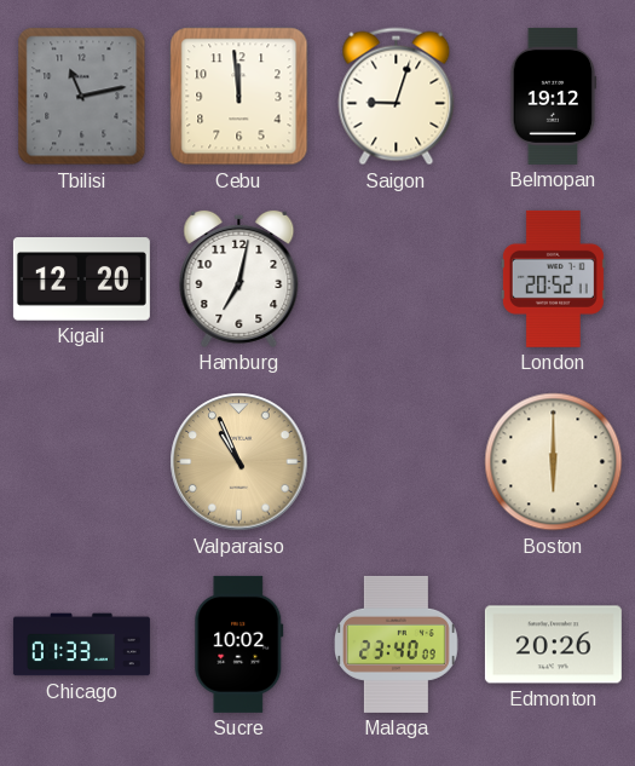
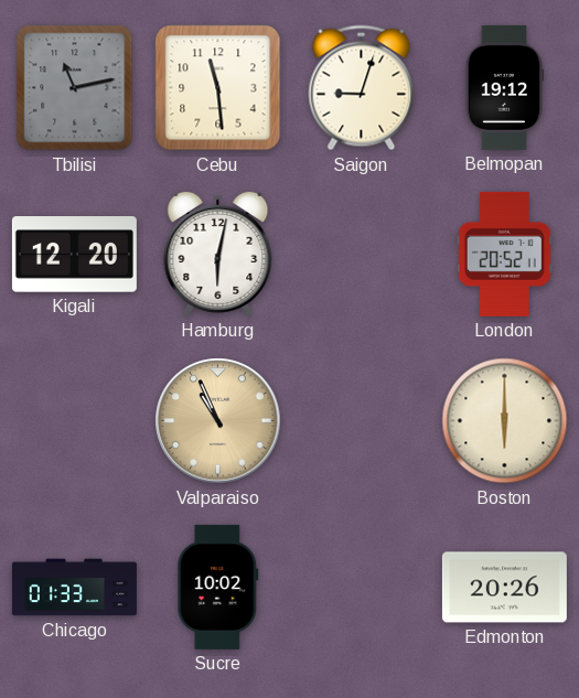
Cebu: 11:59 -> 11:29
Hamburg: 7:02 -> 6:02
Malaga: 23:40 -> none
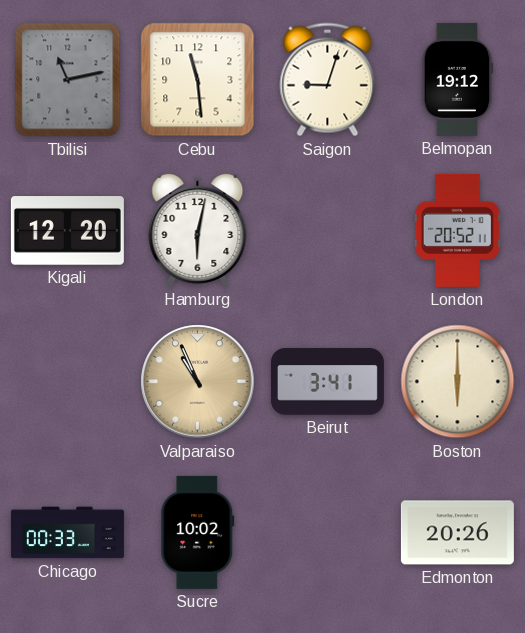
Beirut: none -> 3:41
Chicago: 01:33 -> 00:33
